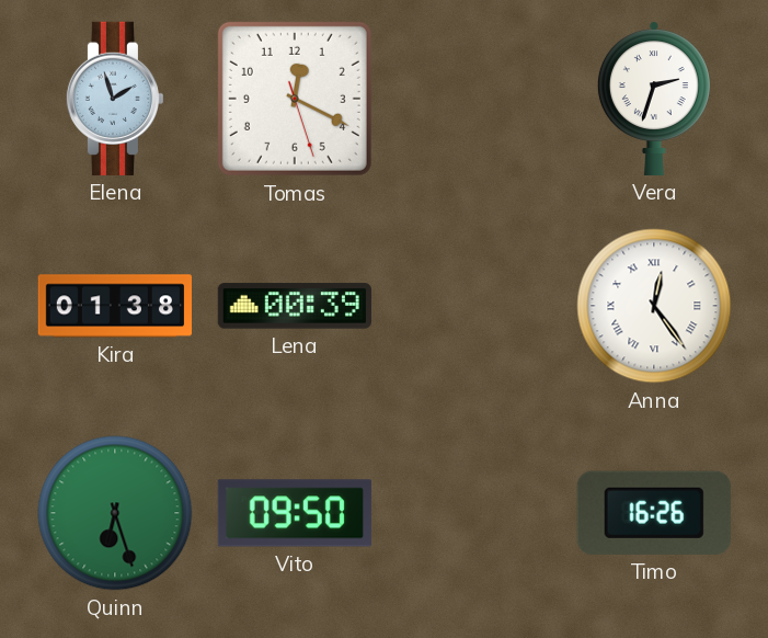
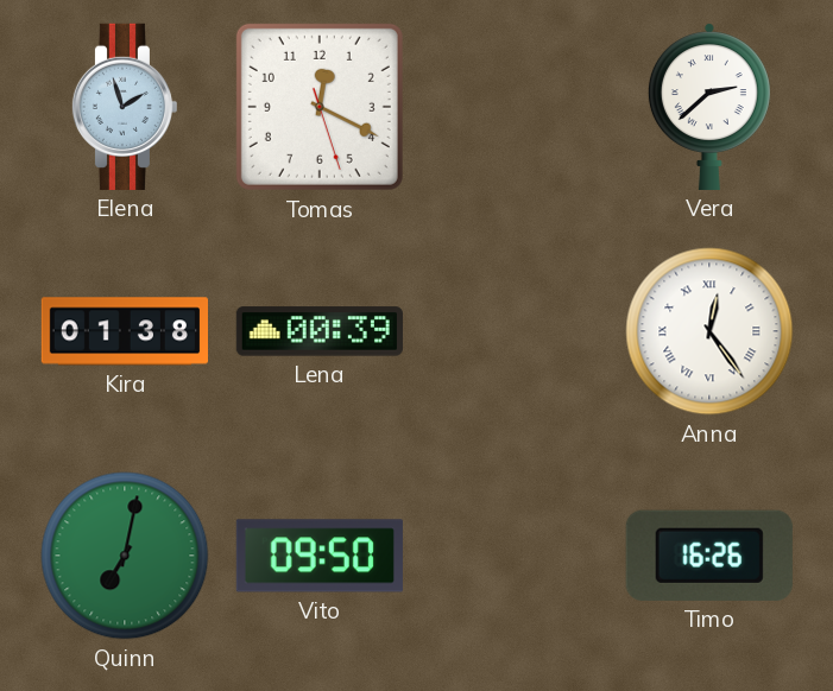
Vera: 2:33 -> 2:38
Quinn: 6:27 -> 7:02
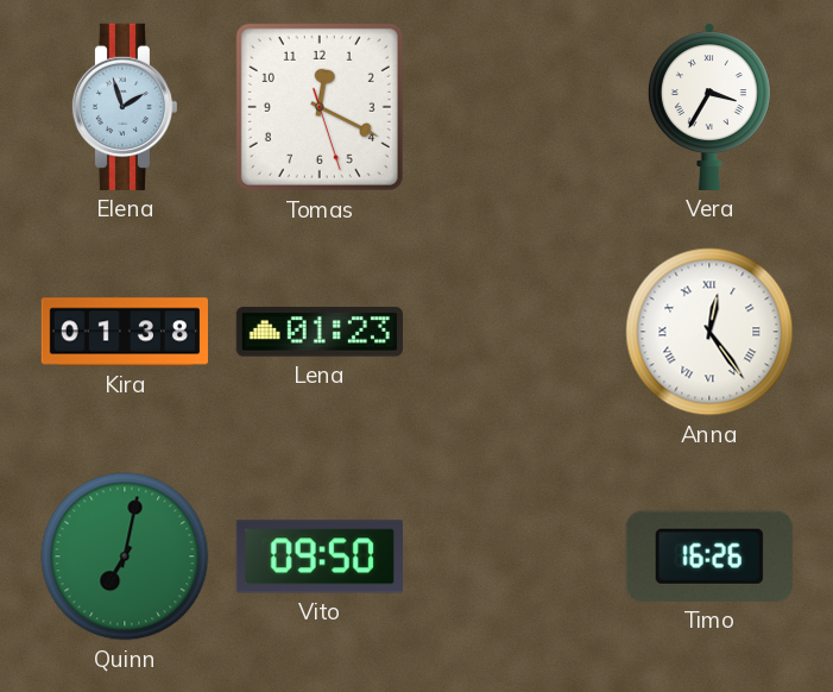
Vera: 2:38 -> 3:35
Lena: 00:39 -> 01:23
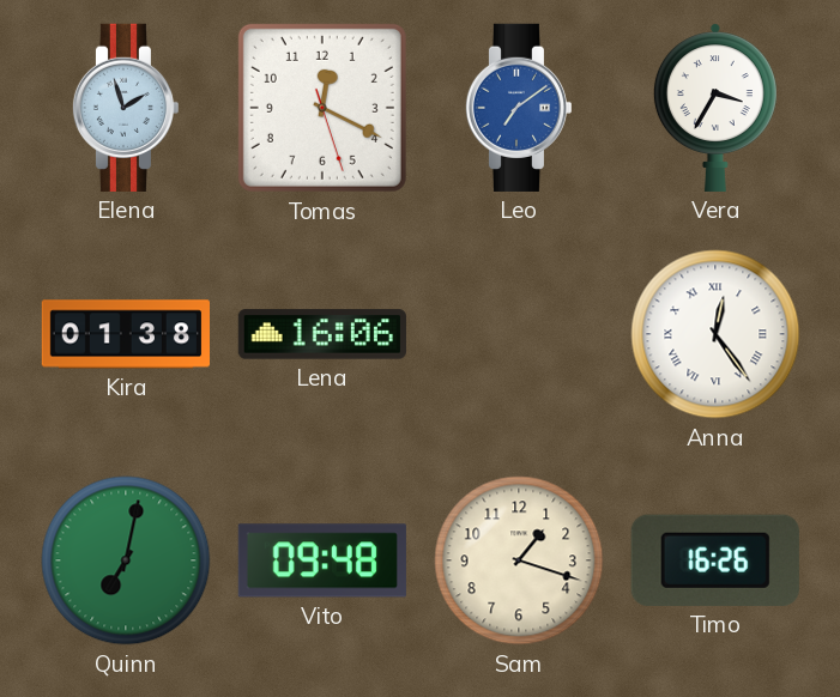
Leo: none -> 7:09
Lena: 01:23 -> 16:06
Vito: 09:50 -> 09:48
Sam: none -> 1:18
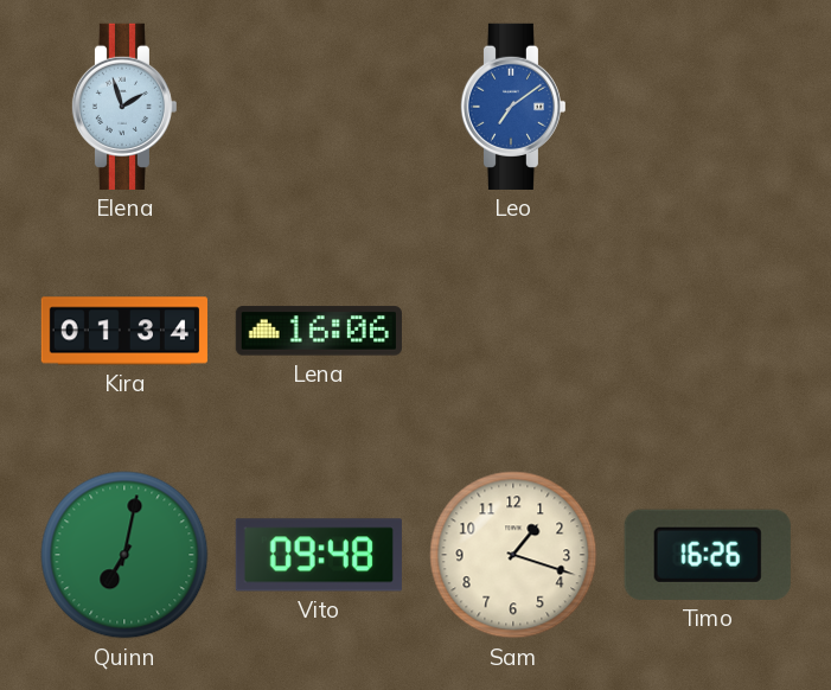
Tomas: 12:19 -> none
Vera: 3:35 -> none
Kira: 01:38 -> 01:34
Anna: 12:24 -> none
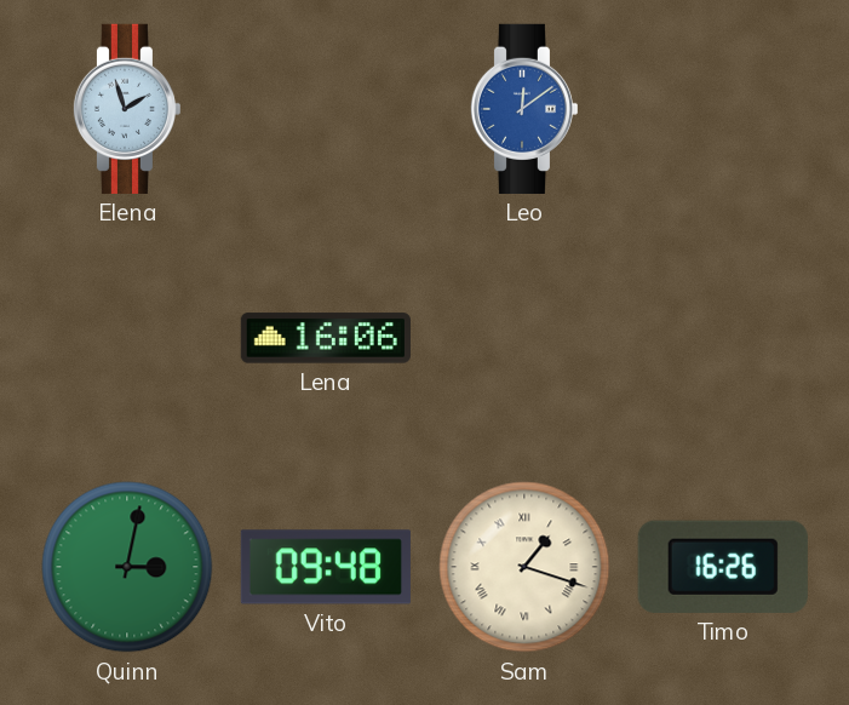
Leo: 7:09 -> 12:09
Kira: 01:34 -> none
Quinn: 7:02 -> 3:02
Sam numerals: Arabic -> Roman
